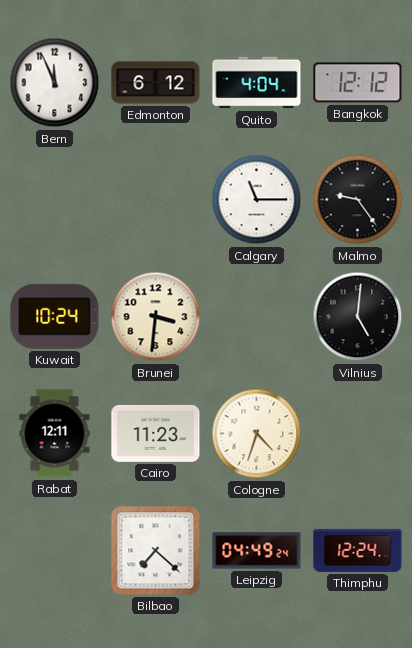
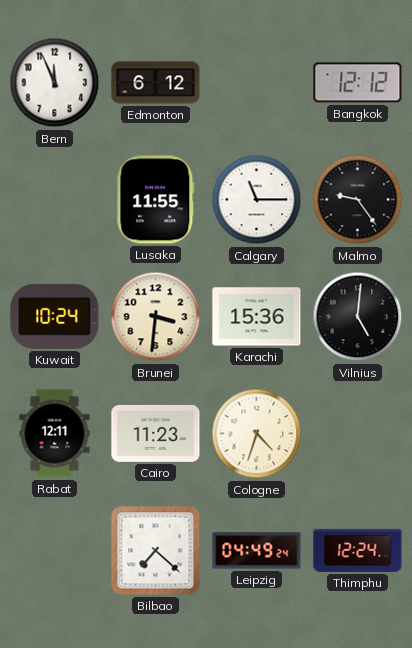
Quito: 4:04 -> none
Lusaka: none -> 11:55
Karachi: none -> 15:36
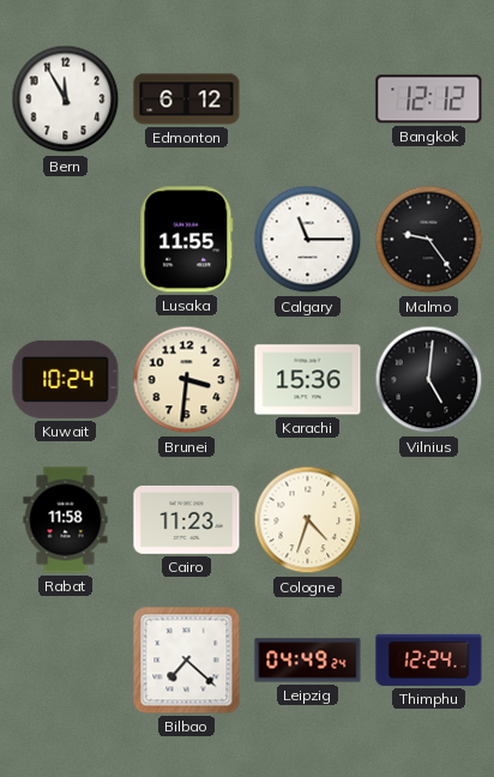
Bern: 11:56 -> 11:55
Rabat: 12:11 -> 11:58
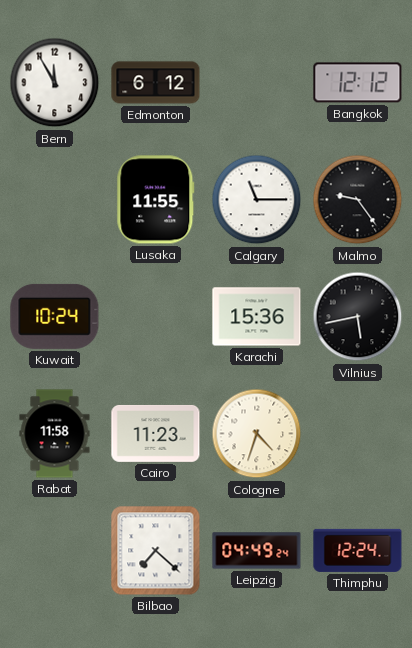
Brunei: 3:31 -> none
Vilnius: 5:01 -> 5:43
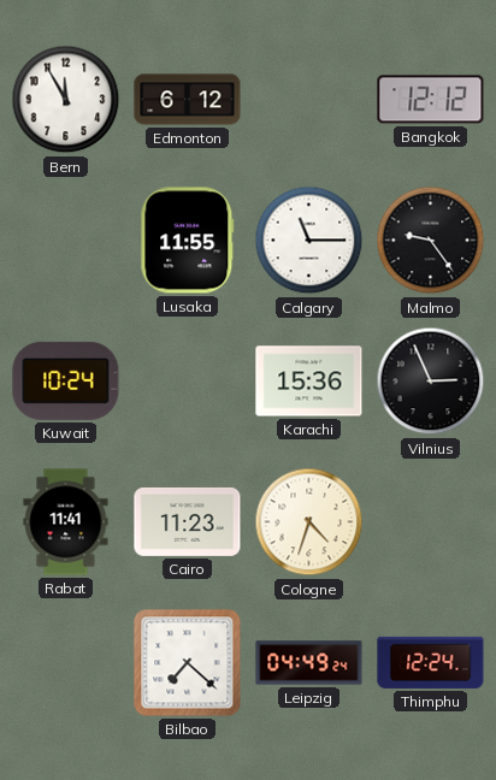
Vilnius: 5:43 -> 2:56
Rabat: 11:58 -> 11:41
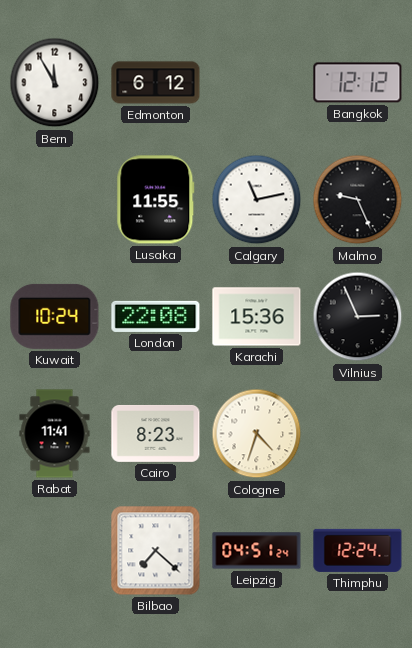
Calgary: 11:15 -> 11:13
Malmo: 9:24 -> 9:26
London: none -> 22:08
Cairo: 11:23 -> 8:23
Leipzig: 04:49 -> 04:51
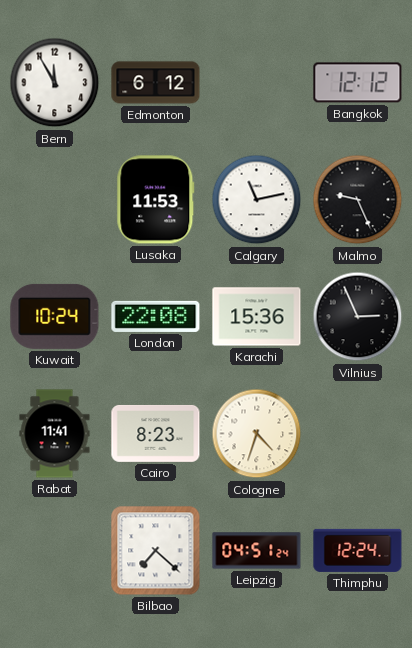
Lusaka: 11:55 -> 11:53
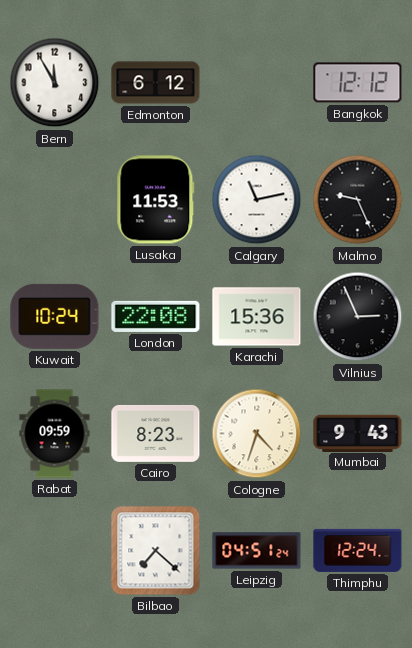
Rabat: 11:41 -> 09:59
Mumbai: none -> 9:43
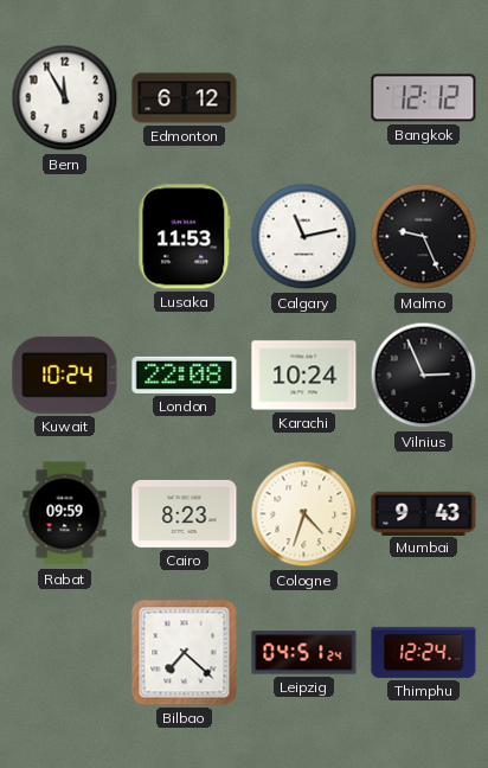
Karachi: 15:36 -> 10:24
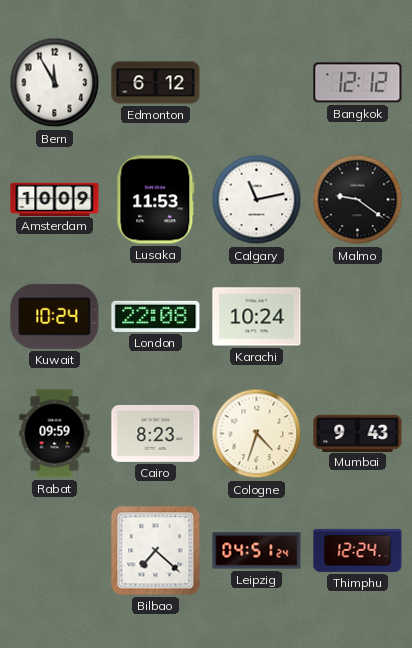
Amsterdam: none -> 10:09
Malmo: 9:26 -> 9:21
Vilnius: 2:56 -> none
